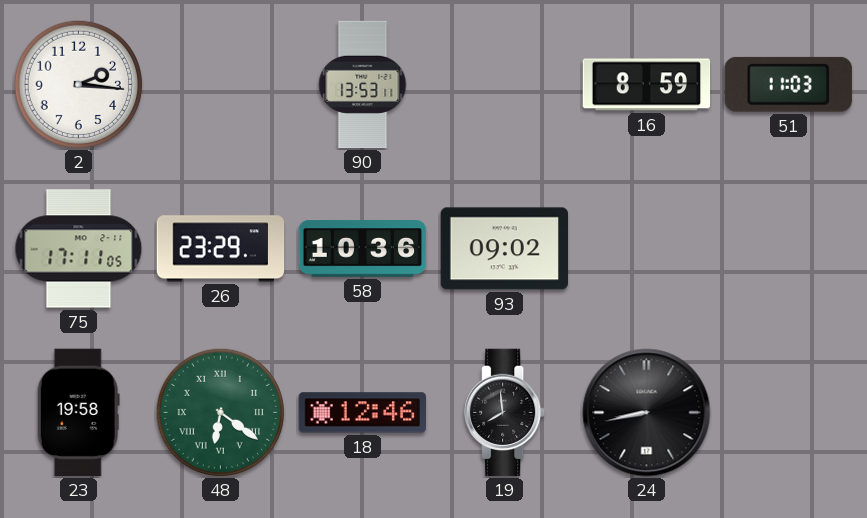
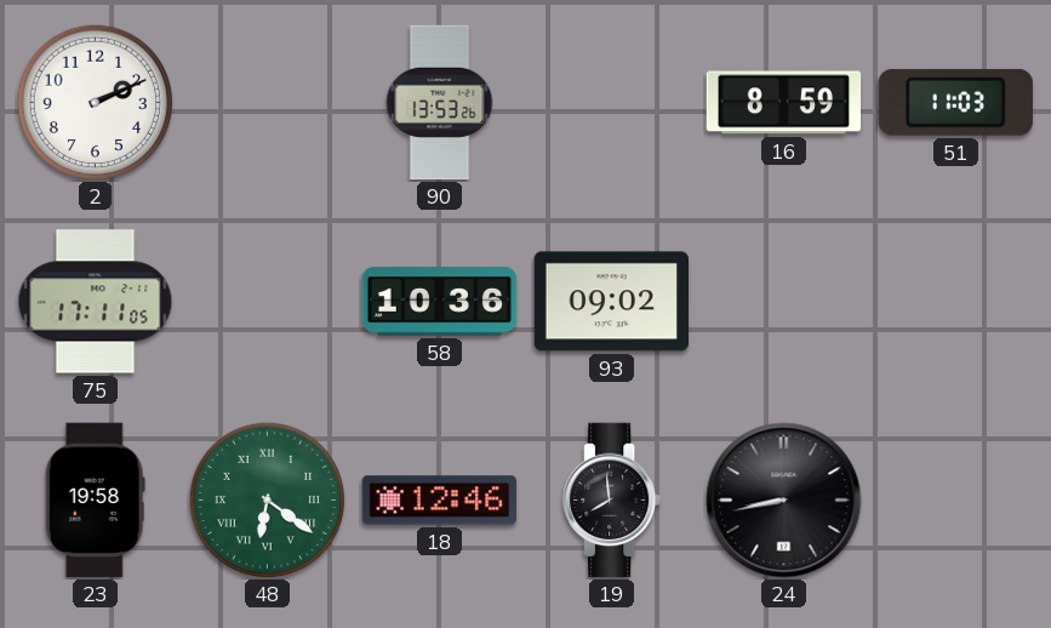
2: 2:16 -> 2:11
90: 13:53:11 -> 13:53:26
26: 23:29 -> none
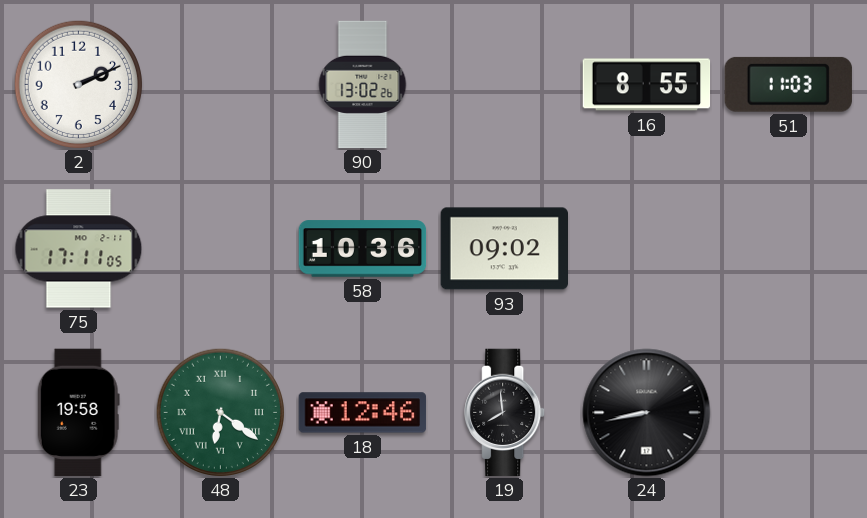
90: 13:53 -> 13:02
16: 8:59 -> 8:55
